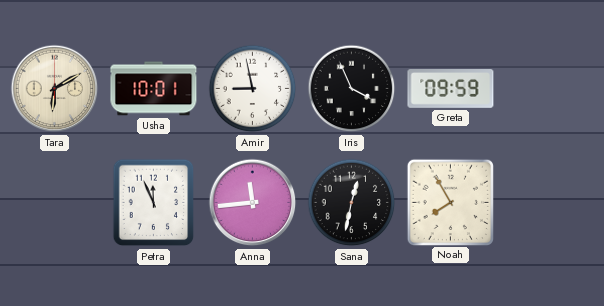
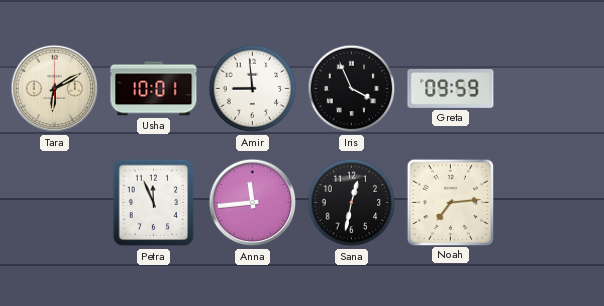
Amir: 8:58 -> 8:59
Noah: 7:55 -> 7:14
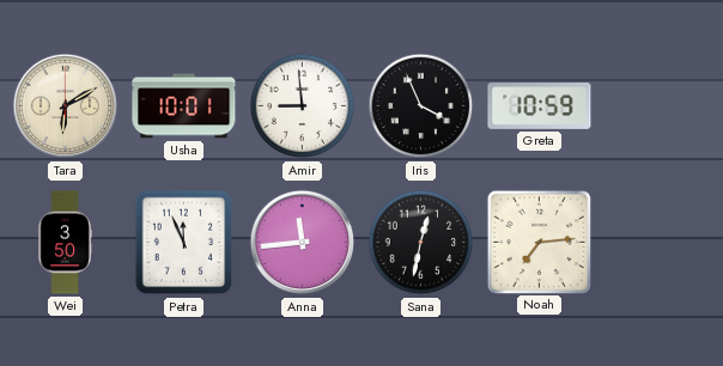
Greta: 09:59 -> 10:59
Wei: none -> 3:50
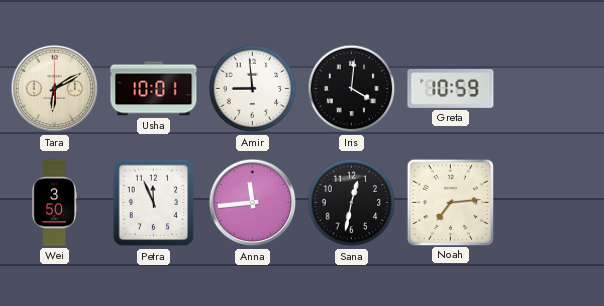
Iris: 3:56 -> 4:01
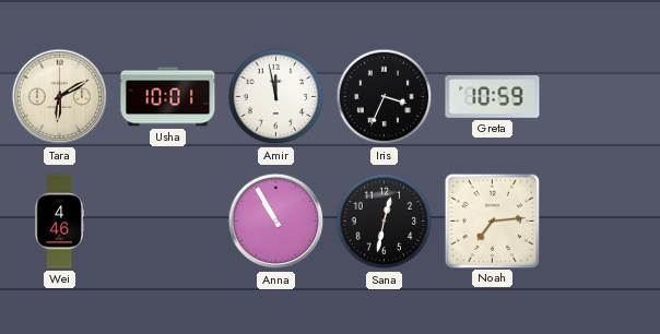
Amir: 8:59 -> 11:58
Iris: 4:01 -> 3:34
Wei: 3:50 -> 4:46
Petra: 11:56 -> none
Anna: 11:44 -> 10:55
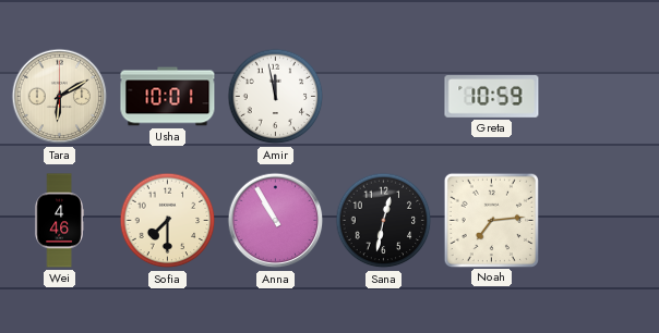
Iris: 3:34 -> none
Sofia: none -> 7:30
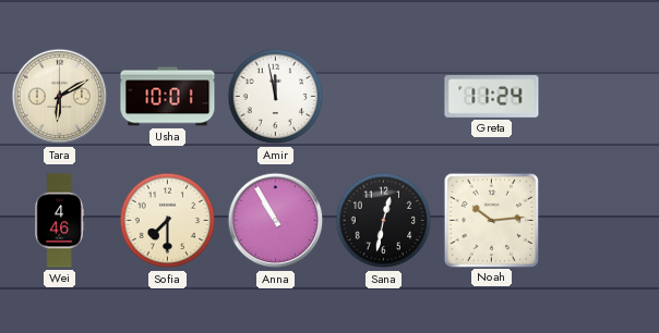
Greta: 10:59 -> 11:24
Noah: 7:14 -> 10:14
